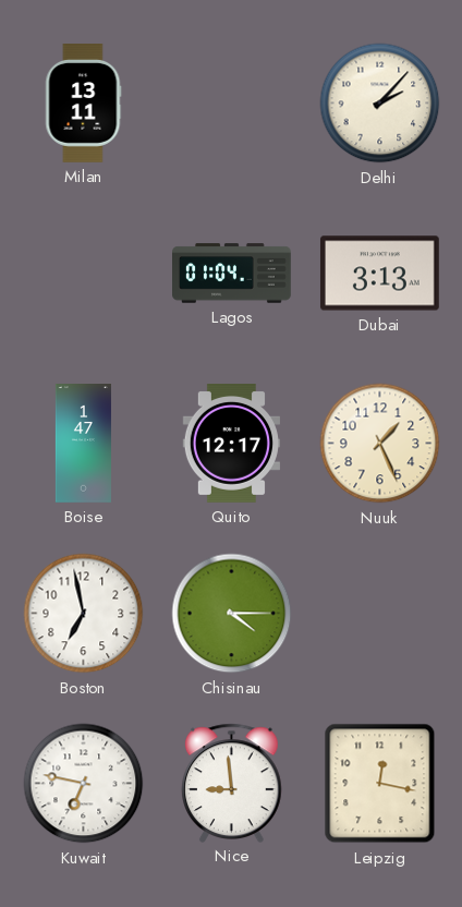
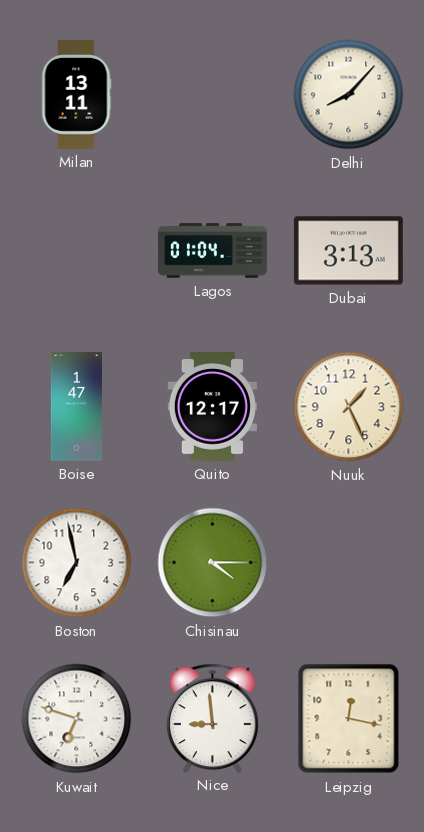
Delhi: 2:07 -> 8:07
Kuwait: 6:47 -> 6:48
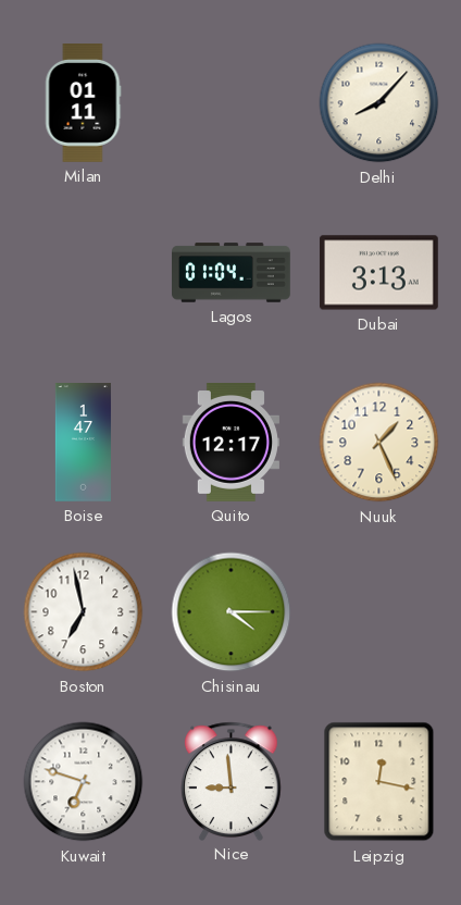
Milan: 13:11 -> 01:11
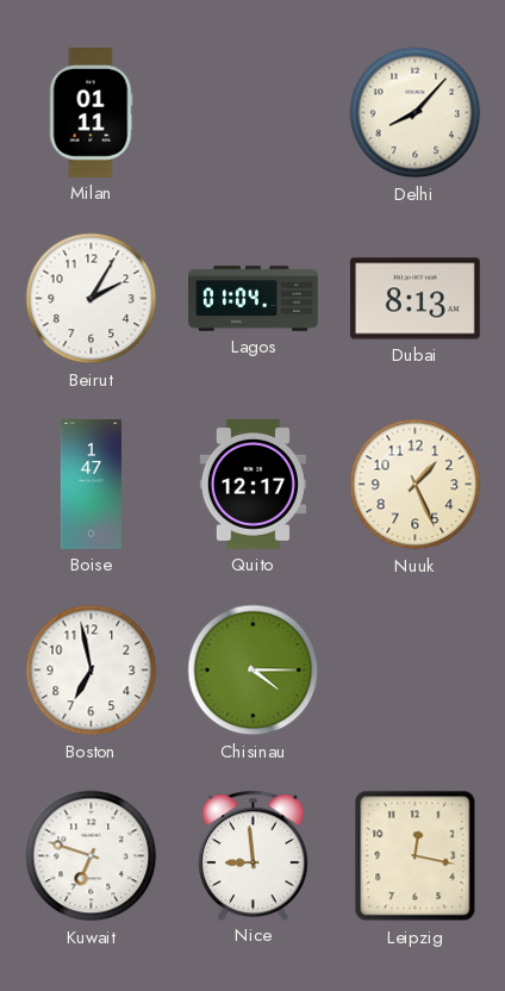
Beirut: none -> 2:05
Dubai: 3:13 -> 8:13
